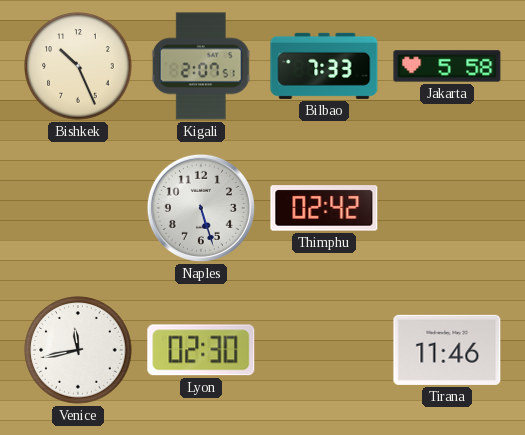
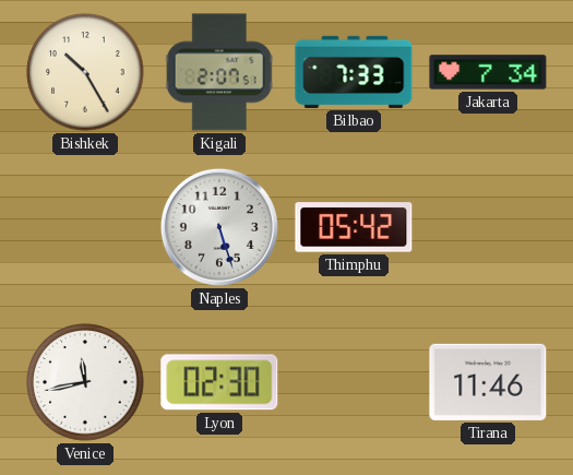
Bishkek: 10:26 -> 10:25
Jakarta: 5:58 -> 7:34
Thimphu: 02:42 -> 05:42
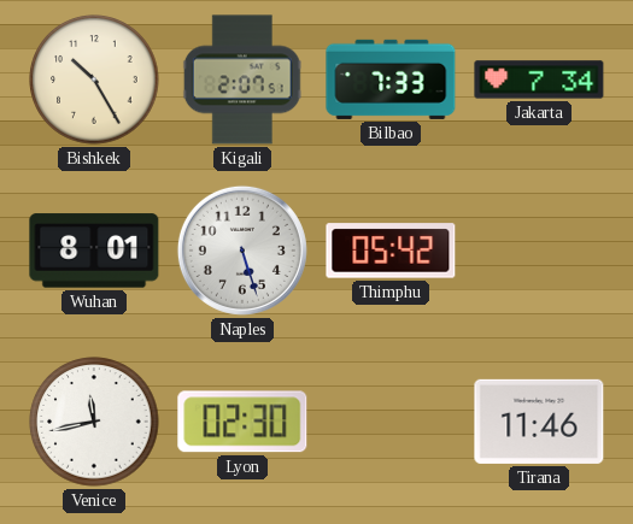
Wuhan: none -> 8:01
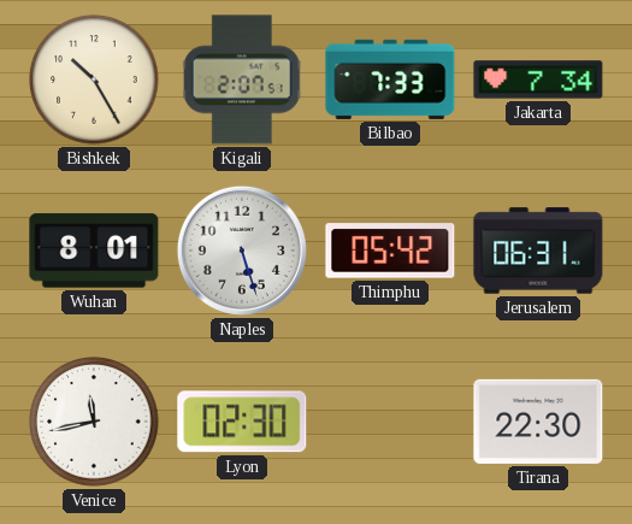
Jerusalem: none -> 06:31
Tirana: 11:46 -> 22:30
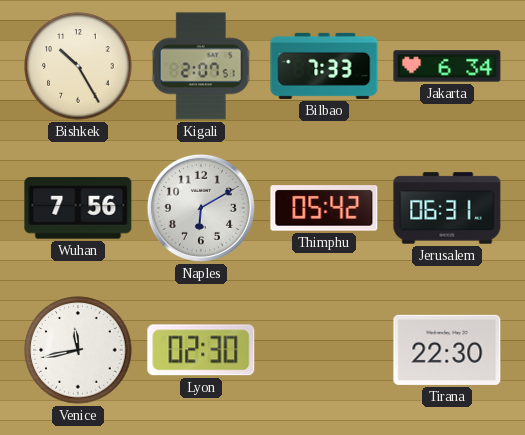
Jakarta: 7:34 -> 6:34
Wuhan: 8:01 -> 7:56
Naples: 5:27 -> 6:10
